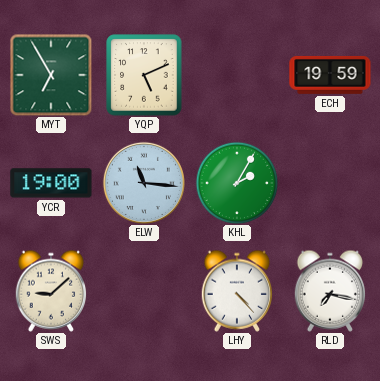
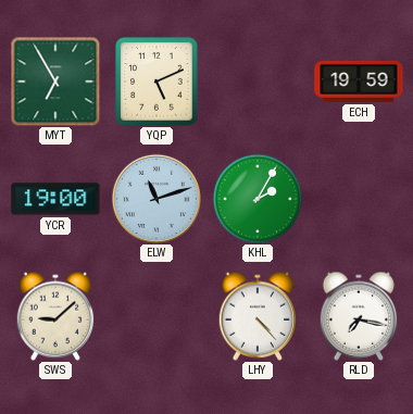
ELW: 11:16 -> 11:12
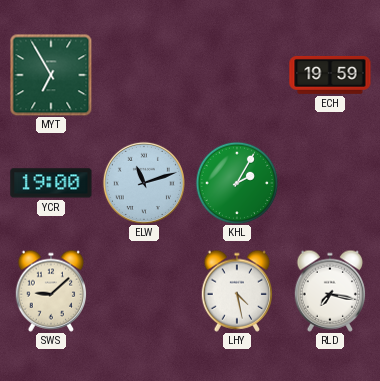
YQP: 5:11 -> none
LHY: 4:23 -> 4:28
